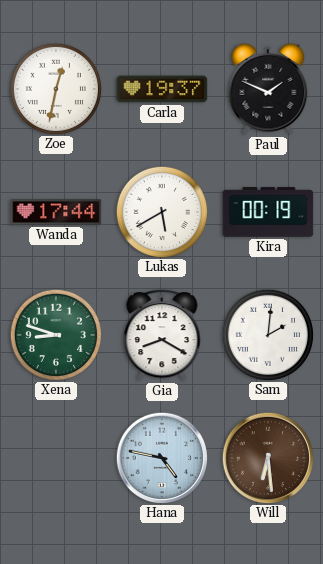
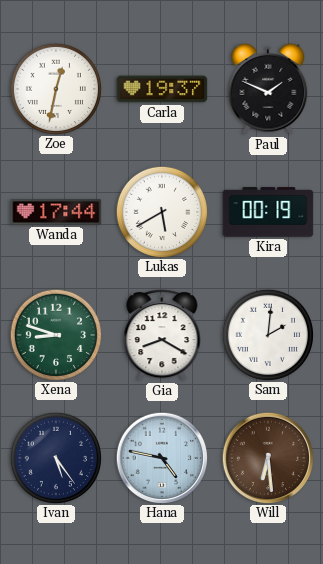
Ivan: none -> 5:24
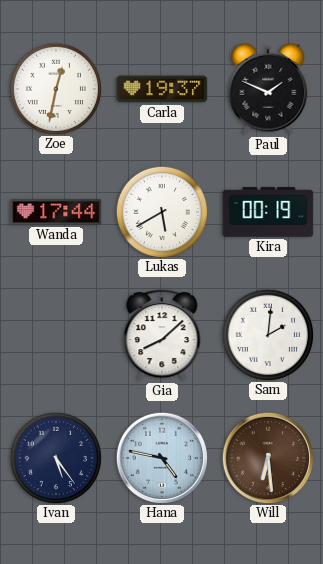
Xena: 8:48 -> none
Gia: 8:20 -> 8:08
